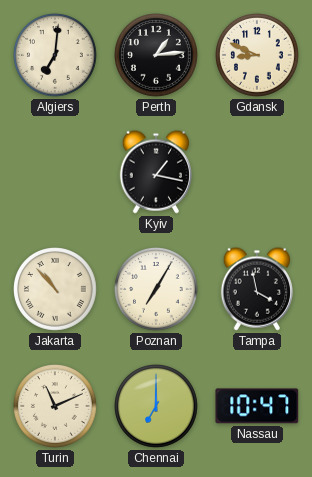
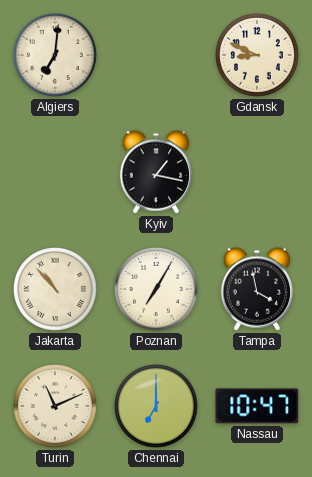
Perth: 1:14 -> none
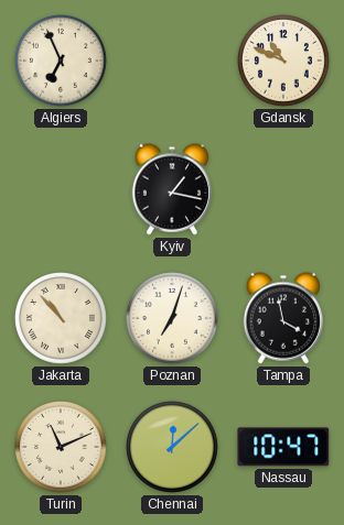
Algiers: 7:01 -> 6:56
Gdansk: 8:49 -> 10:49
Poznan: 7:05 -> 7:03
Chennai: 7:00 -> 12:08
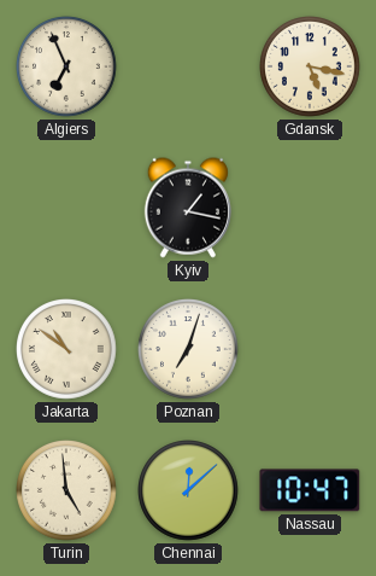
Gdansk: 10:49 -> 5:17
Jakarta: 10:53 -> 10:51
Tampa: 3:58 -> none
Turin: 11:11 -> 4:59
